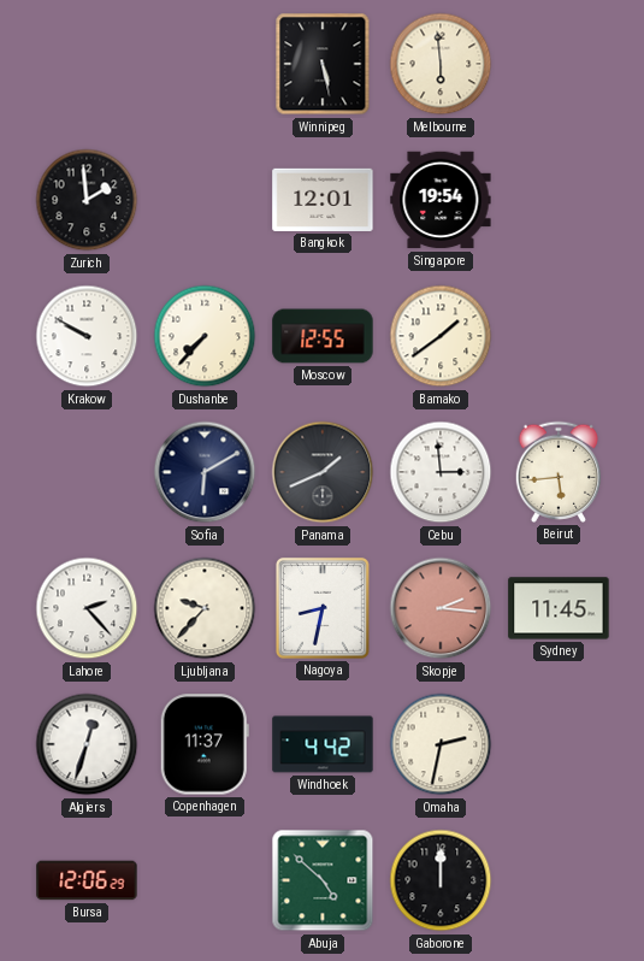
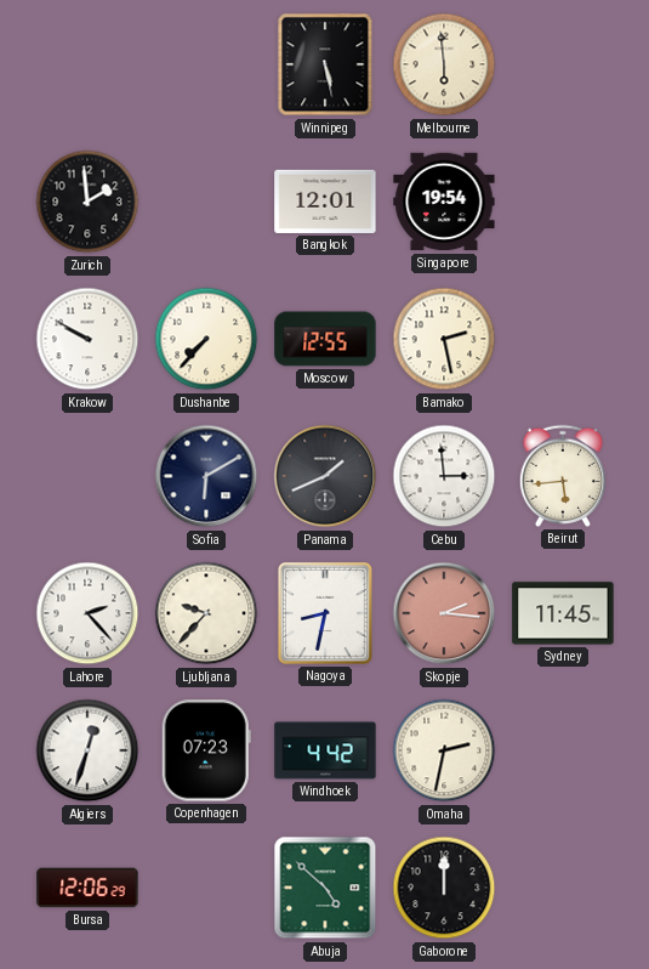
Bamako: 1:39 -> 2:28
Copenhagen: 11:37 -> 07:23
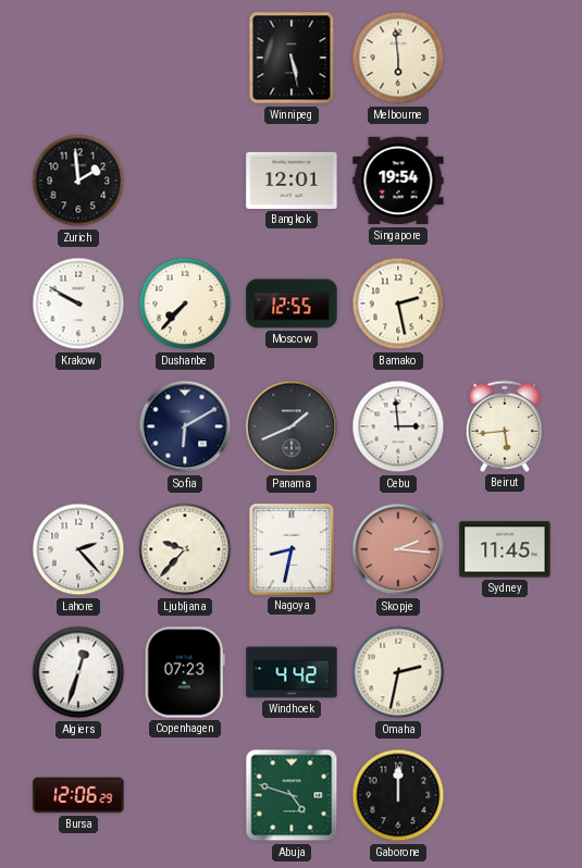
Abuja: 4:52 -> 4:48
